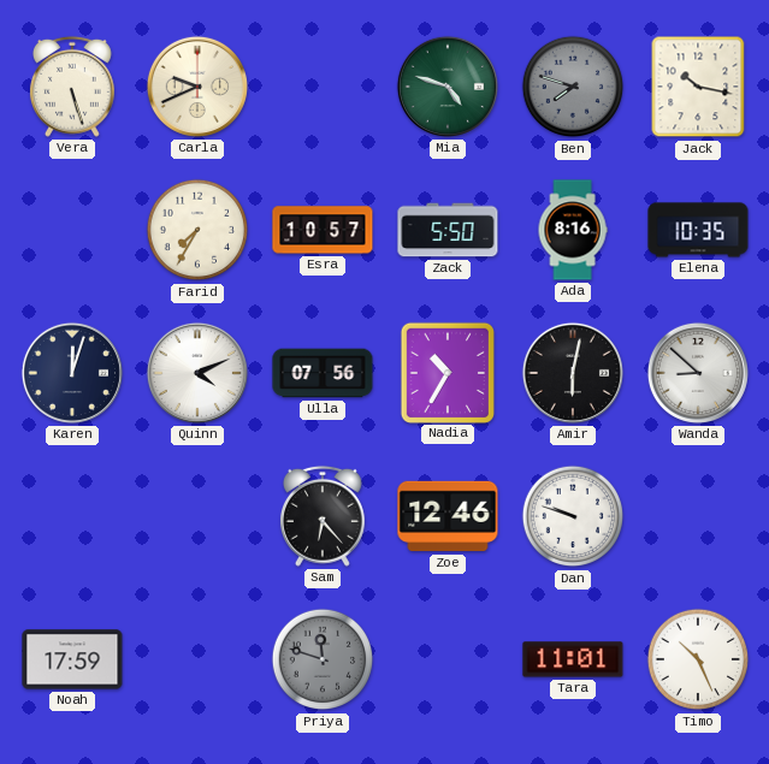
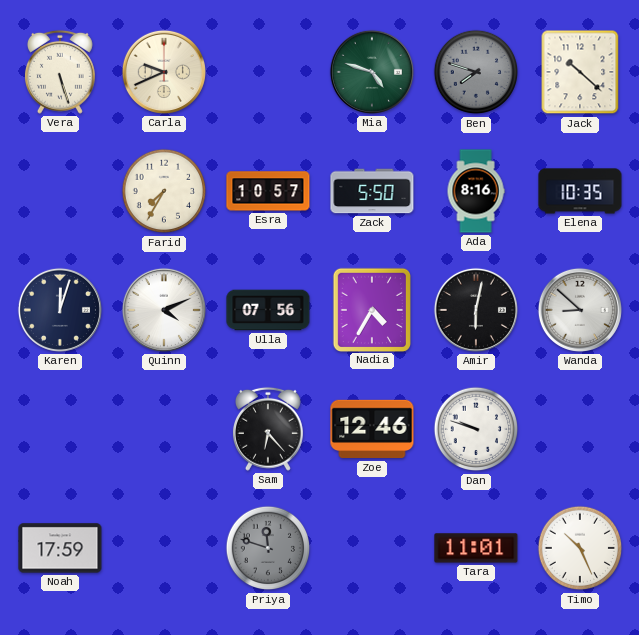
Jack: 10:17 -> 10:22
Nadia: 10:35 -> 4:35
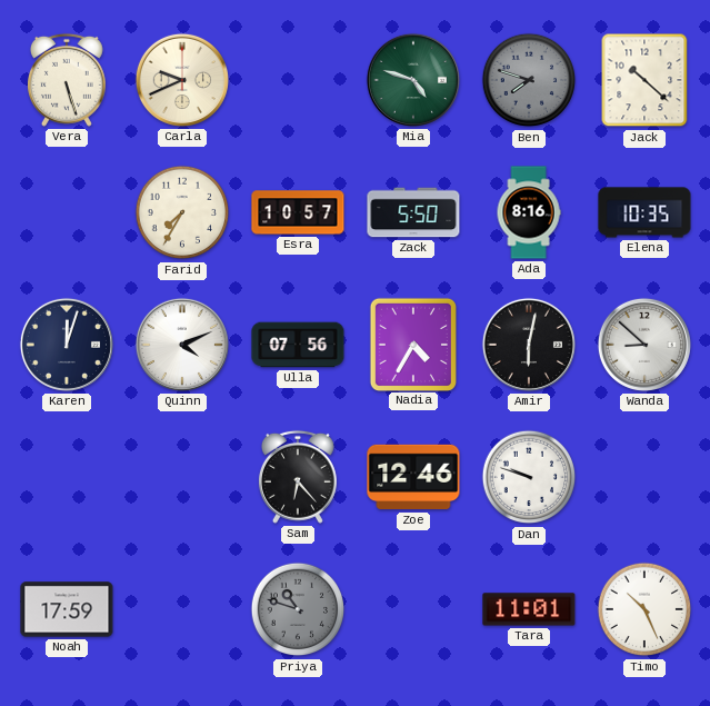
Priya: 11:48 -> 10:48
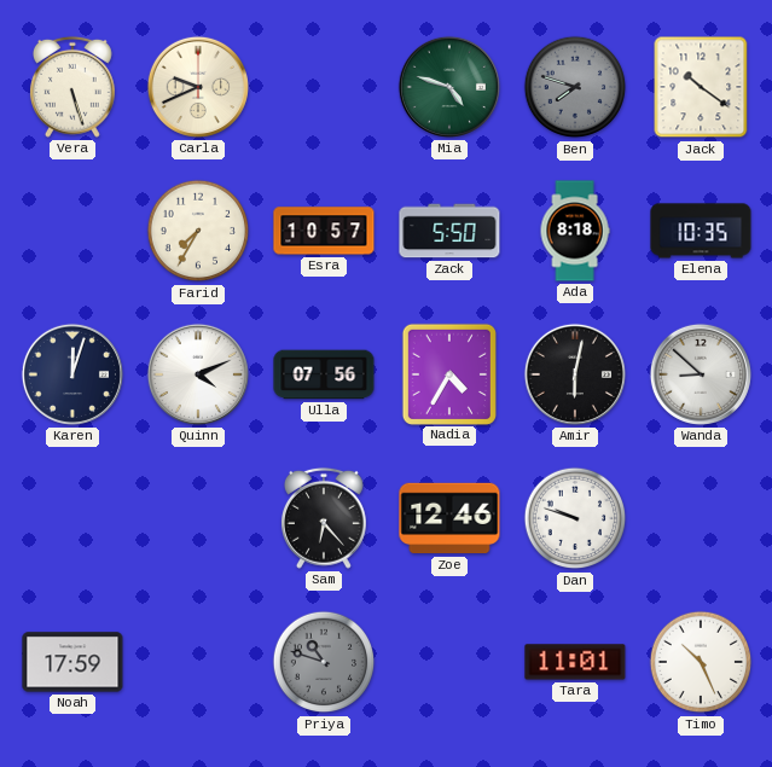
Jack: 10:22 -> 10:21
Ada: 8:16 -> 8:18
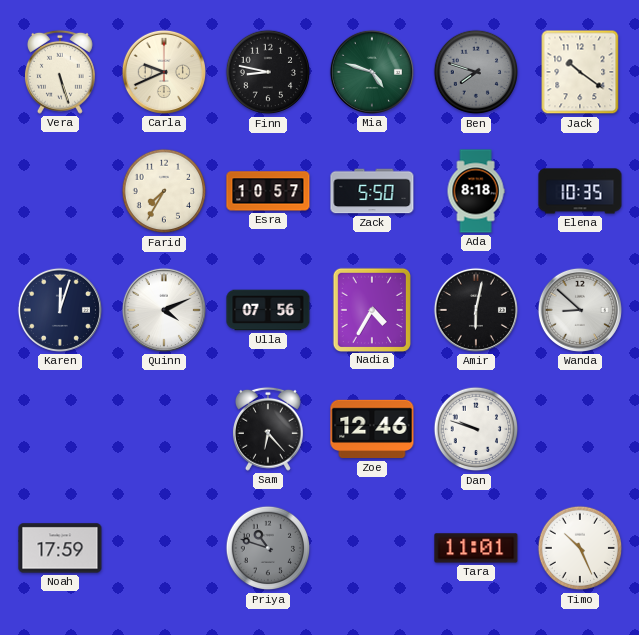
Finn: none -> 8:47
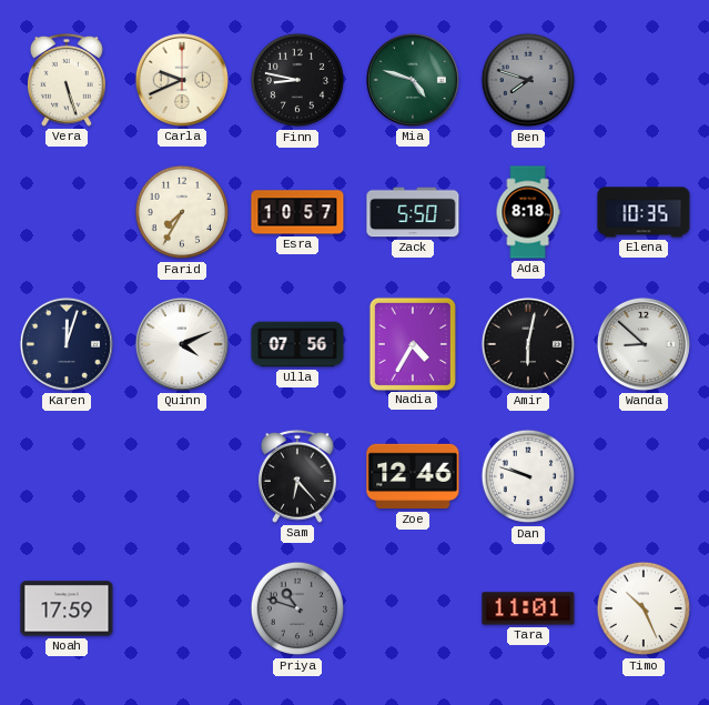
Jack: 10:21 -> none
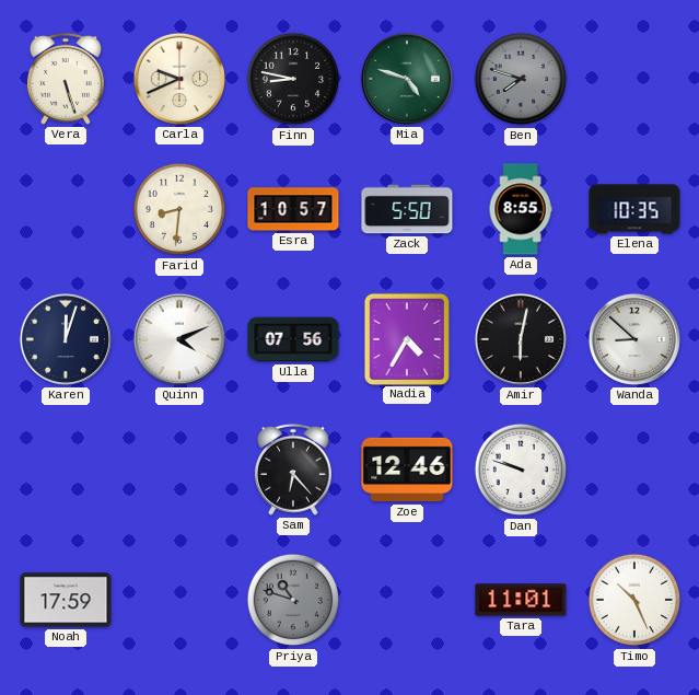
Farid: 7:35 -> 8:31
Ada: 8:18 -> 8:55
